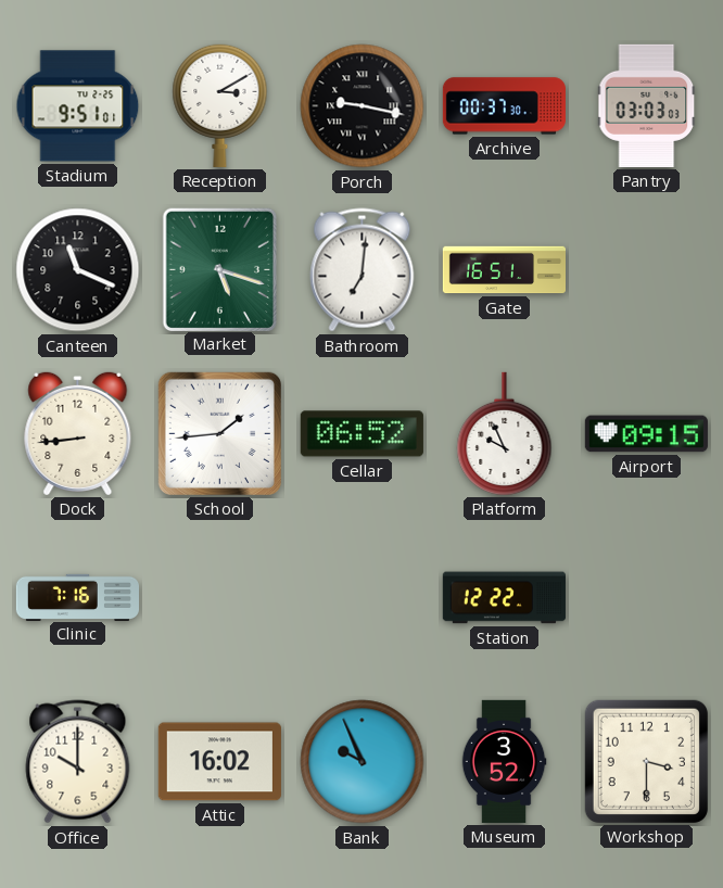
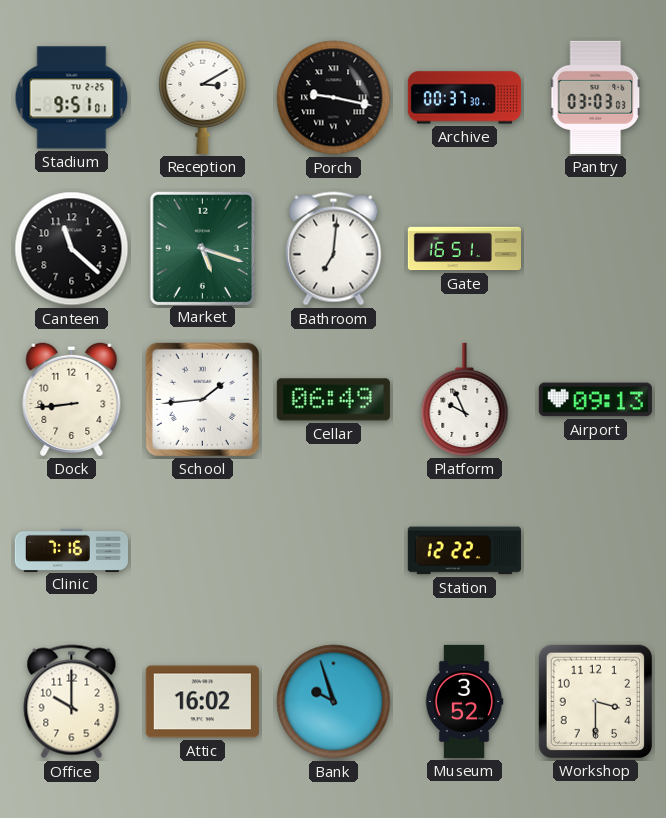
Canteen: 11:19 -> 11:22
Cellar: 06:52 -> 06:49
Airport: 09:15 -> 09:13
Bank: 9:56 -> 9:57
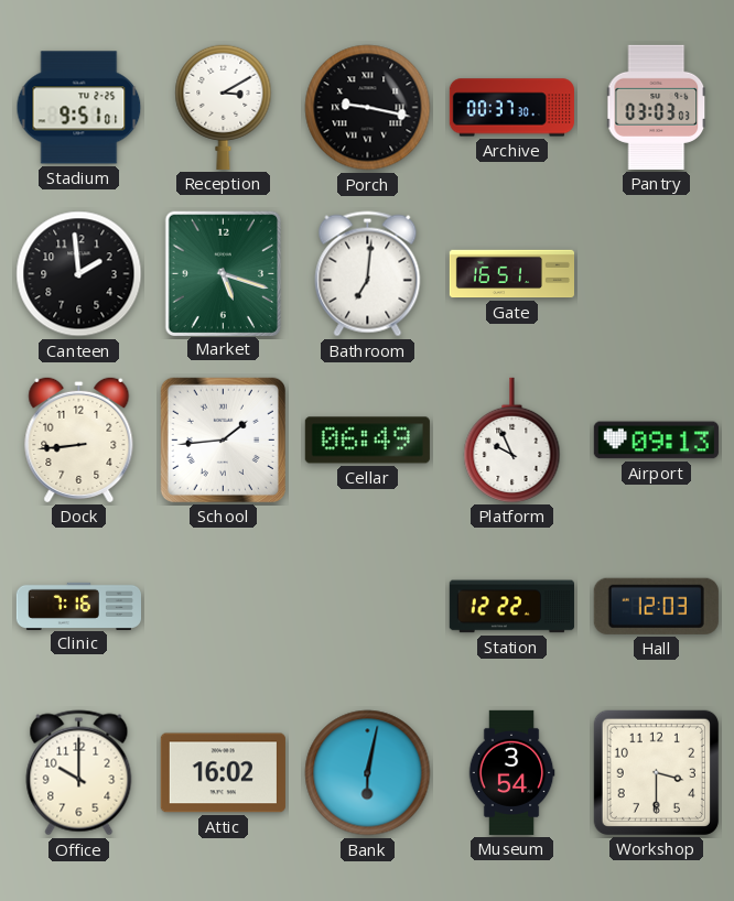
Canteen: 11:22 -> 1:59
Hall: none -> 12:03
Bank: 9:57 -> 6:02
Museum: 3:52 -> 3:54
